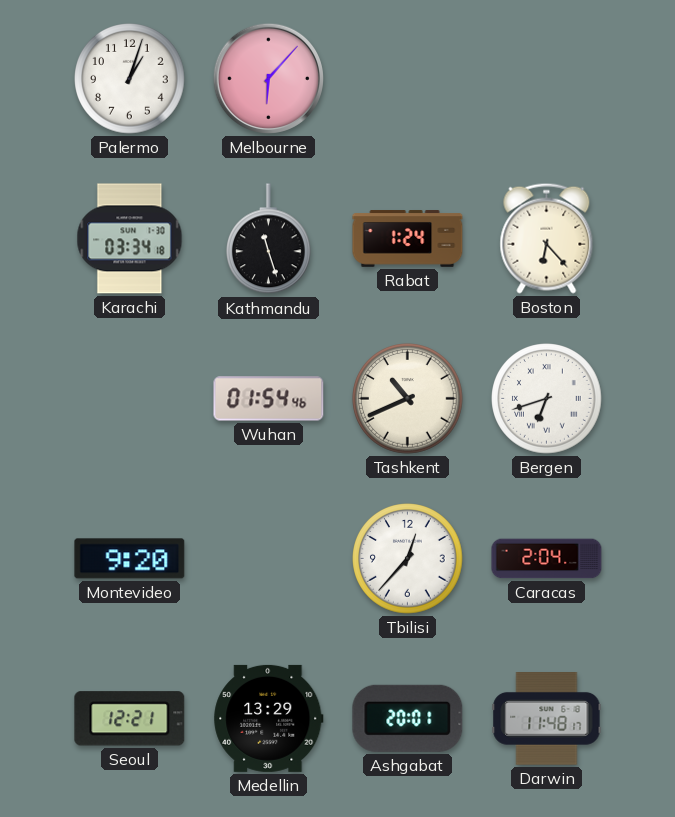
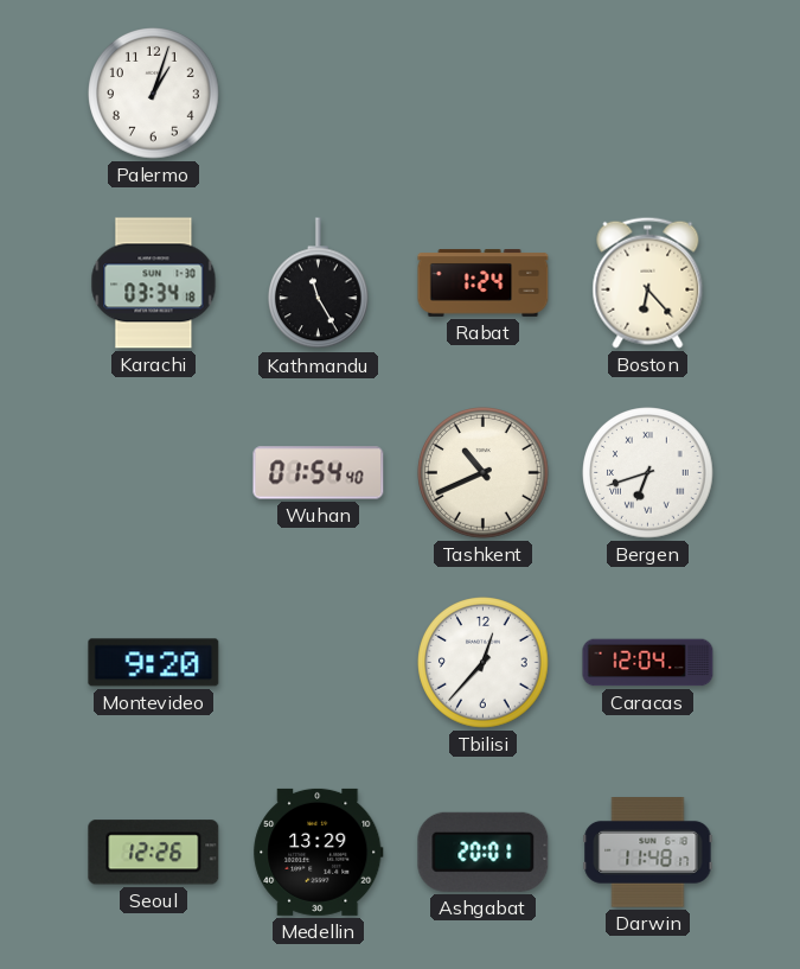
Melbourne: 6:07 -> none
Kathmandu: 11:27 -> 11:25
Wuhan: 01:54:46 -> 01:54:40
Caracas: 2:04 -> 12:04
Seoul: 12:21 -> 12:26
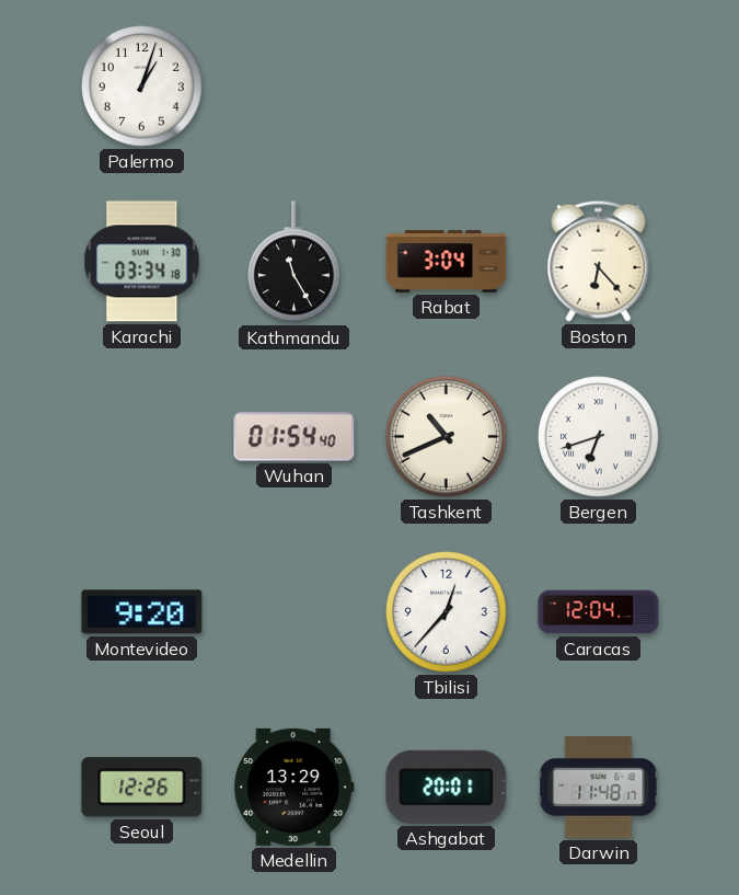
Rabat: 1:24 -> 3:04
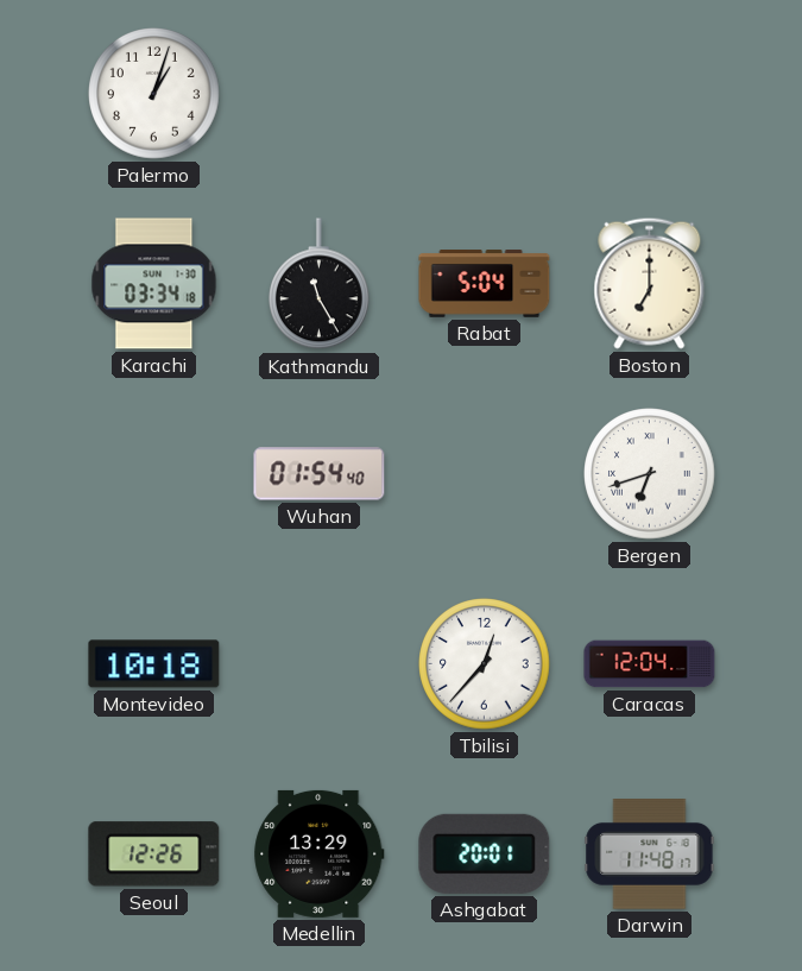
Rabat: 3:04 -> 5:04
Boston: 6:23 -> 7:00
Tashkent: 10:41 -> none
Montevideo: 9:20 -> 10:18
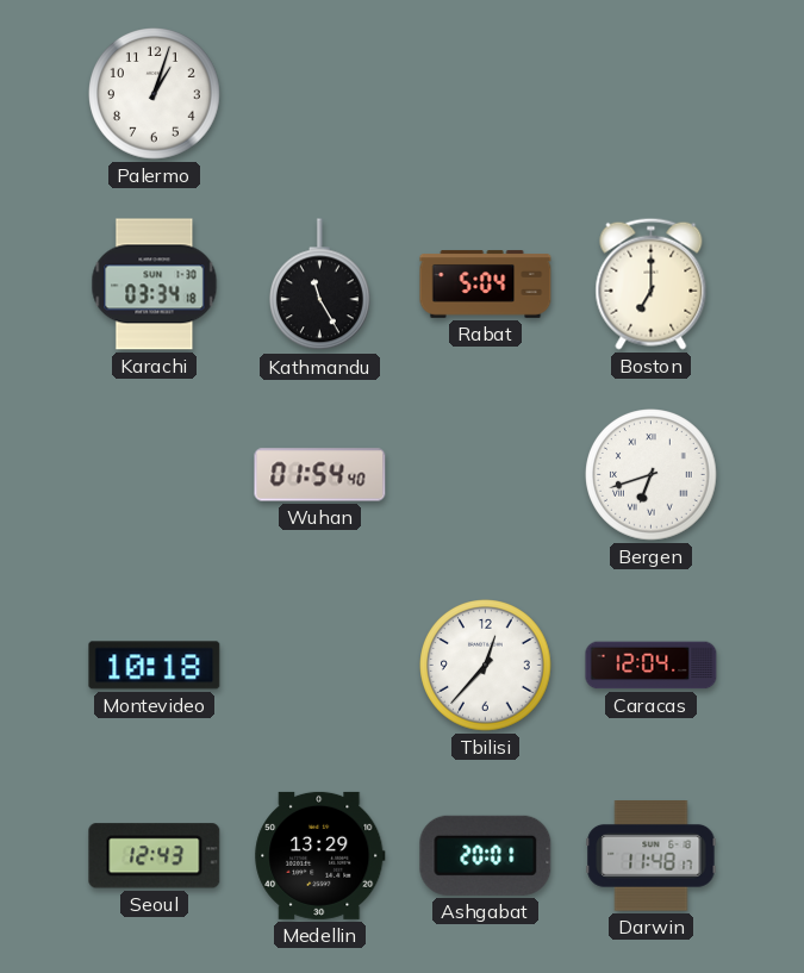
Seoul: 12:26 -> 12:43
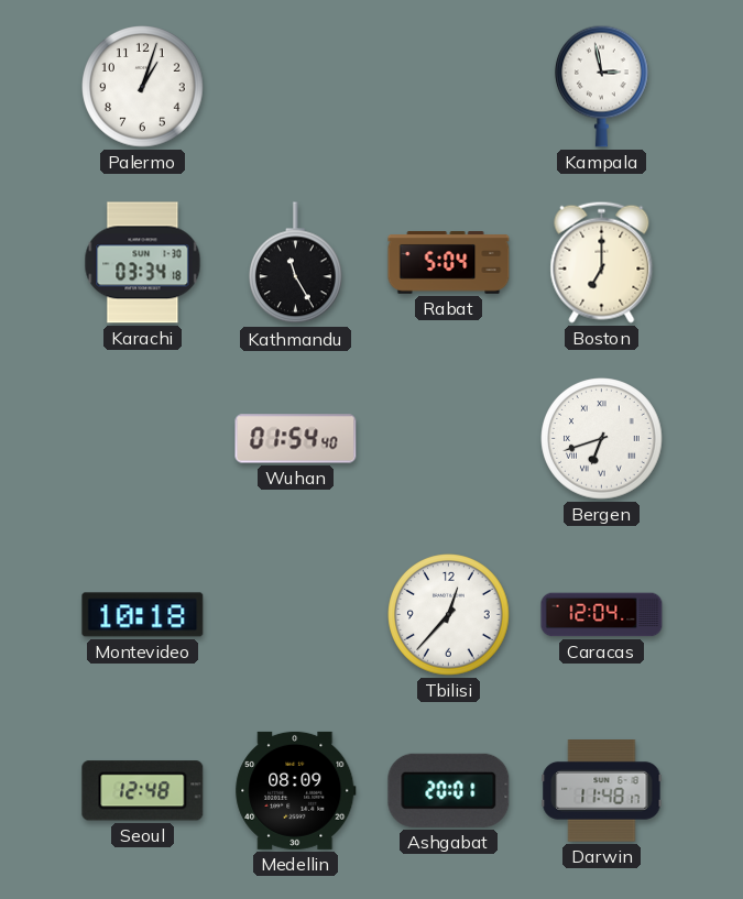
Kampala: none -> 2:58
Seoul: 12:43 -> 12:48
Medellin: 13:29 -> 08:09
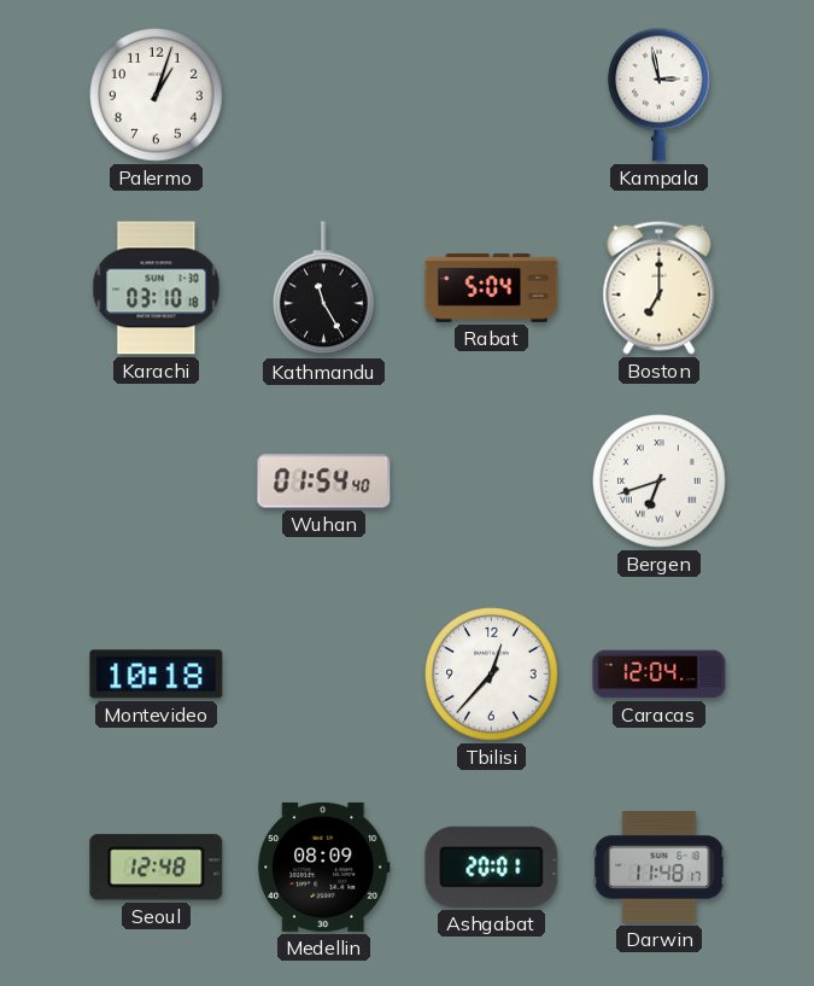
Karachi: 03:34 -> 03:10
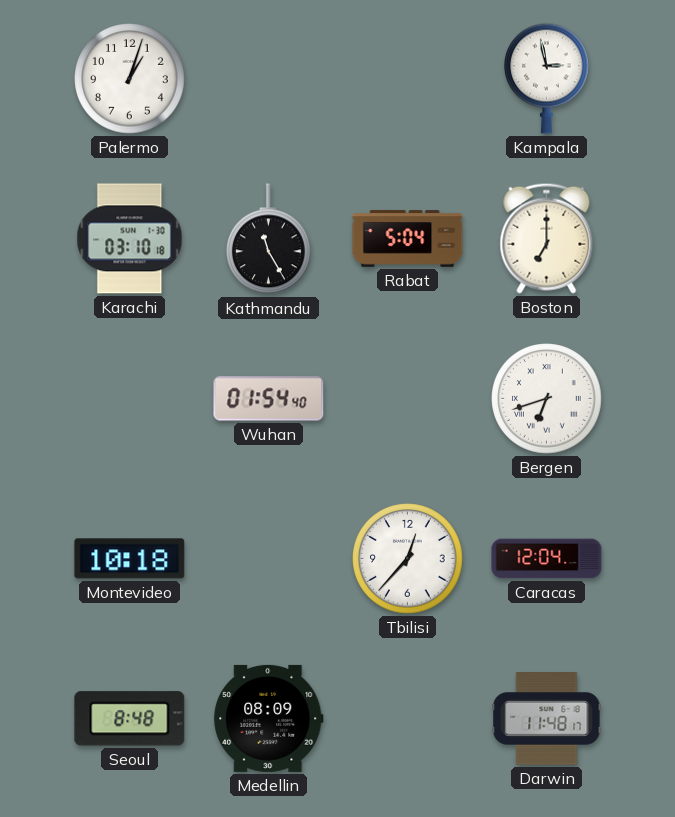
Seoul: 12:48 -> 8:48
Ashgabat: 20:01 -> none
